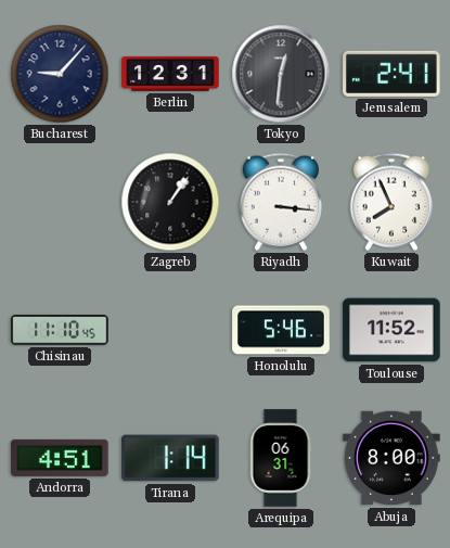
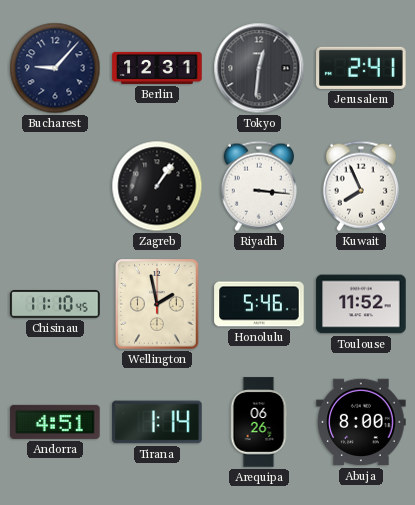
Wellington: none -> 1:58
Arequipa: 06:31 -> 06:26
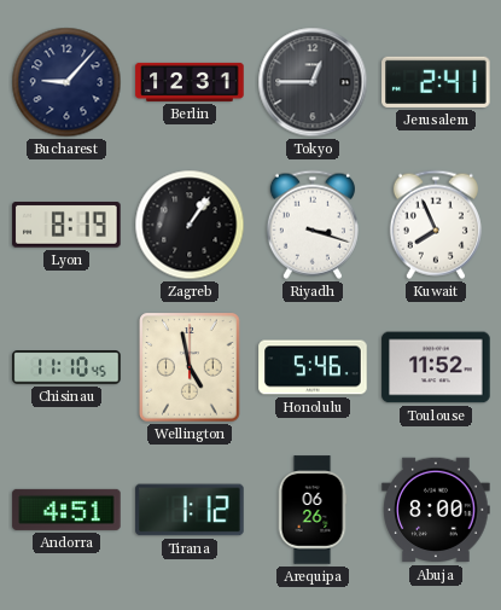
Tokyo: 12:31 -> 12:45
Lyon: none -> 8:19
Riyadh: 3:16 -> 3:18
Wellington: 1:58 -> 4:58
Tirana: 1:14 -> 1:12
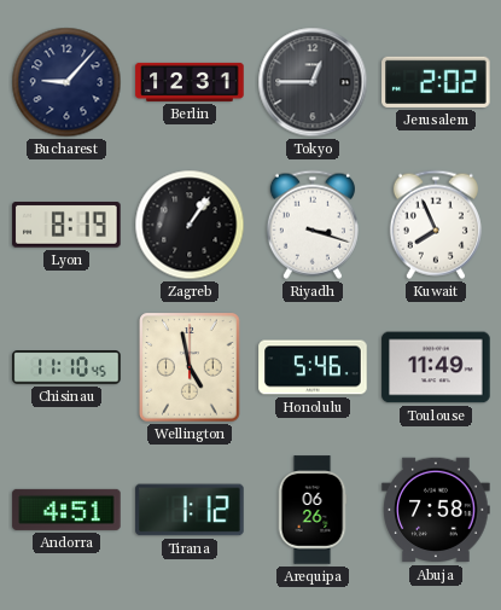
Jerusalem: 2:41 -> 2:02
Toulouse: 11:52 -> 11:49
Abuja: 8:00 -> 7:58
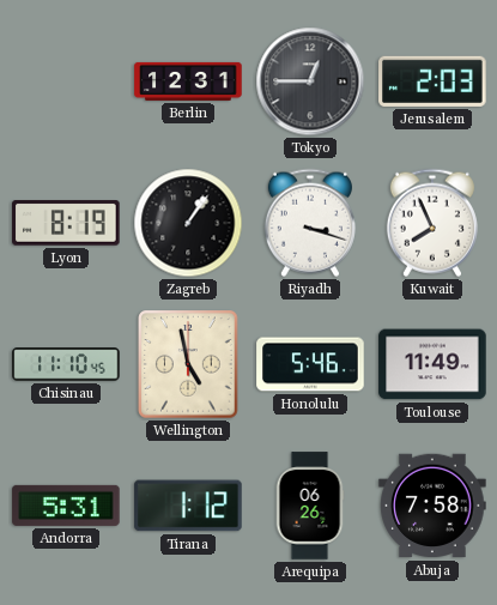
Bucharest: 9:07 -> none
Jerusalem: 2:02 -> 2:03
Andorra: 4:51 -> 5:31
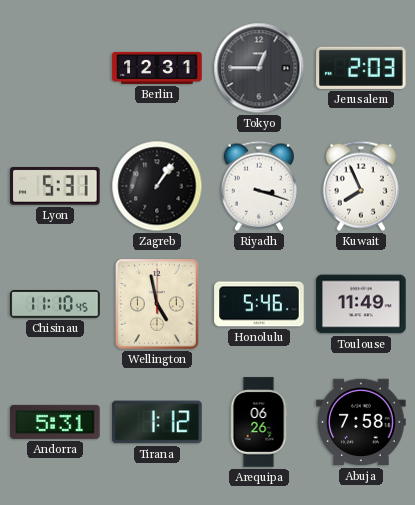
Lyon: 8:19 -> 5:31
